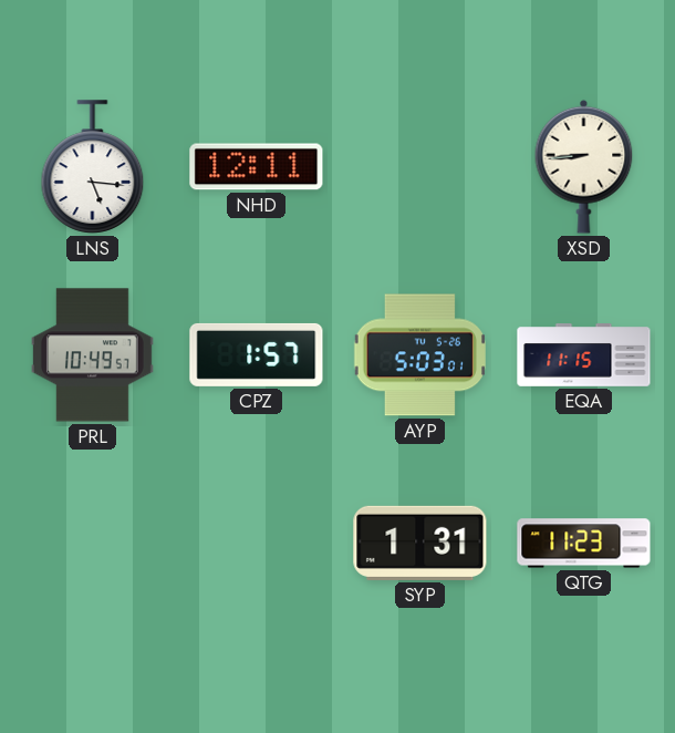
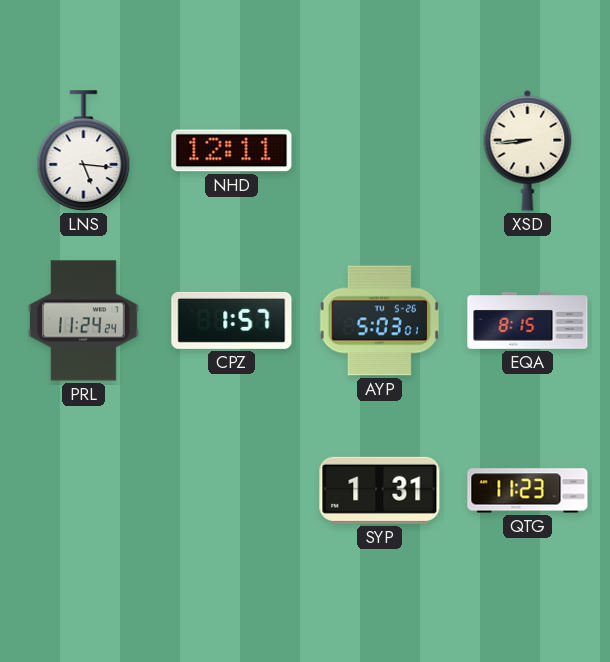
PRL: 10:49 -> 11:24
EQA: 11:15 -> 8:15
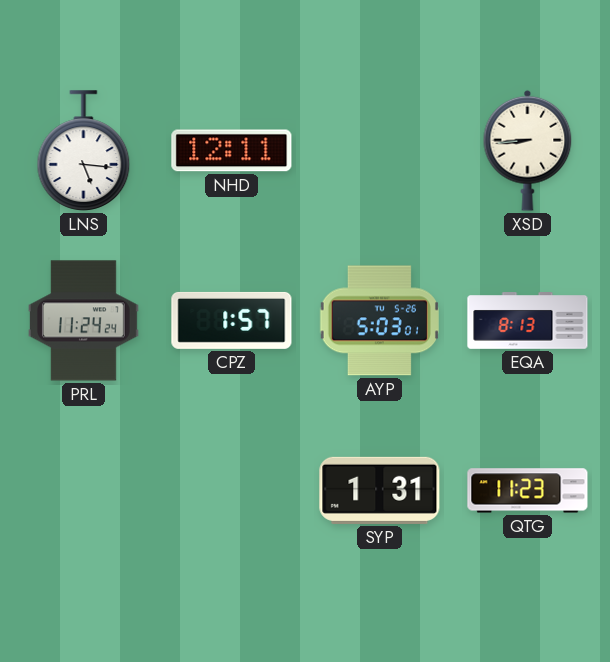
EQA: 8:15 -> 8:13
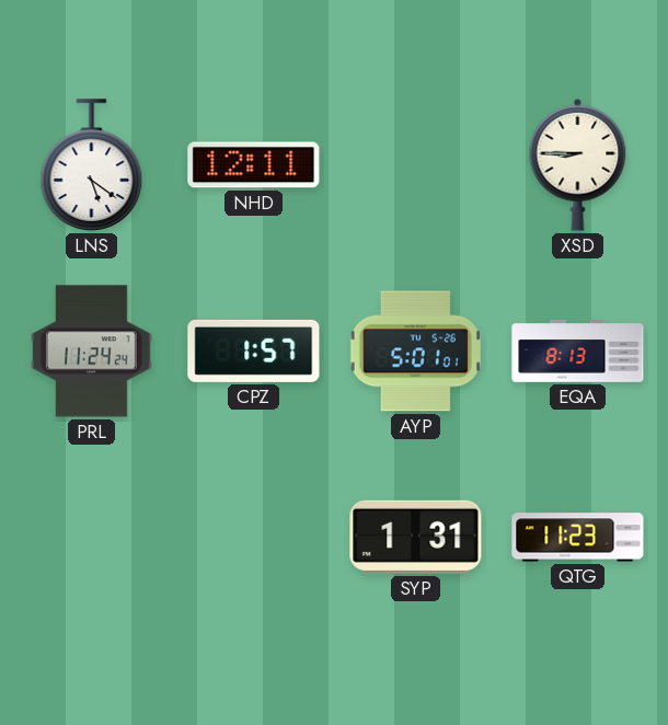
LNS: 5:16 -> 5:21
XSD: 8:44 -> 8:45
AYP: 5:03 -> 5:01
